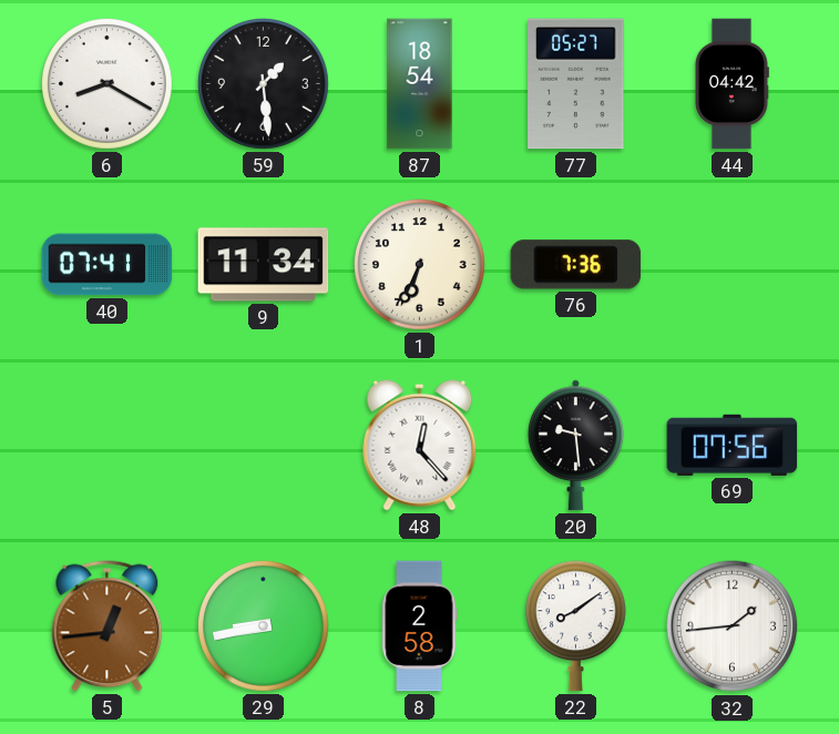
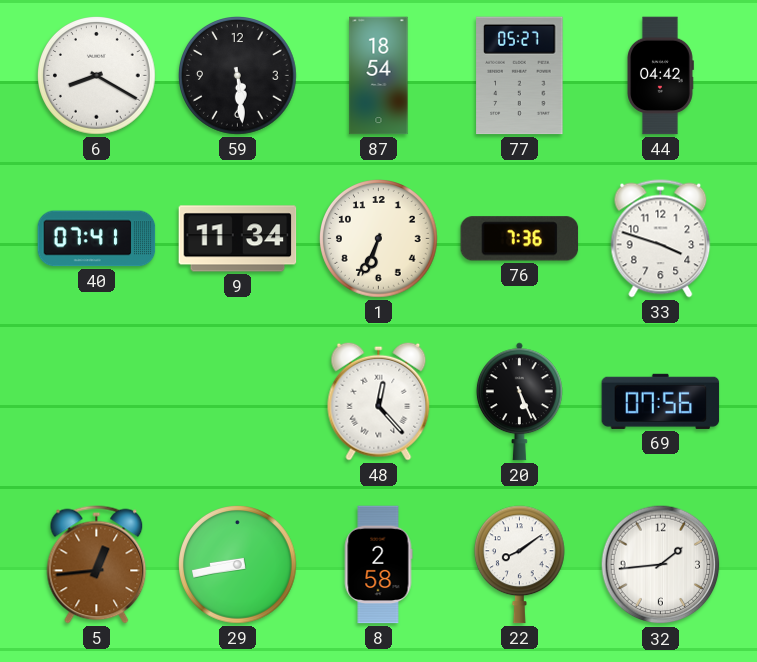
59: 1:29 -> 5:29
33: none -> 3:48
20: 9:29 -> 5:26
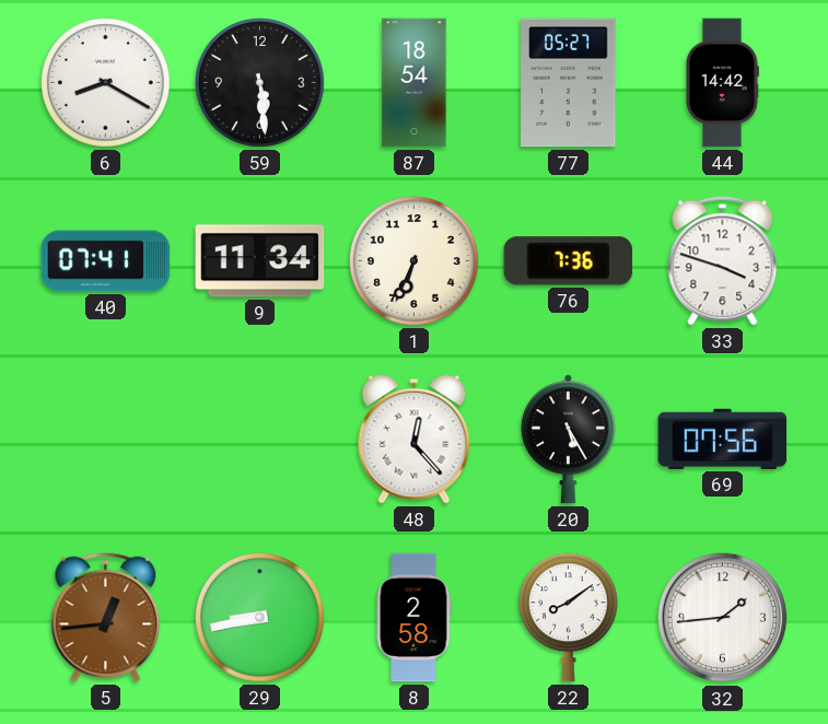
44: 04:42 -> 14:42
20: 5:26 -> 5:25
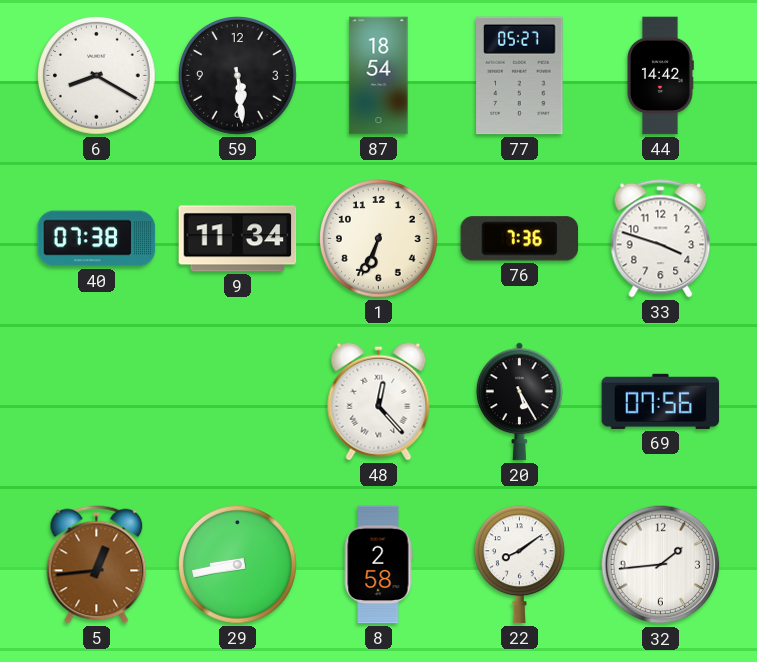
40: 07:41 -> 07:38
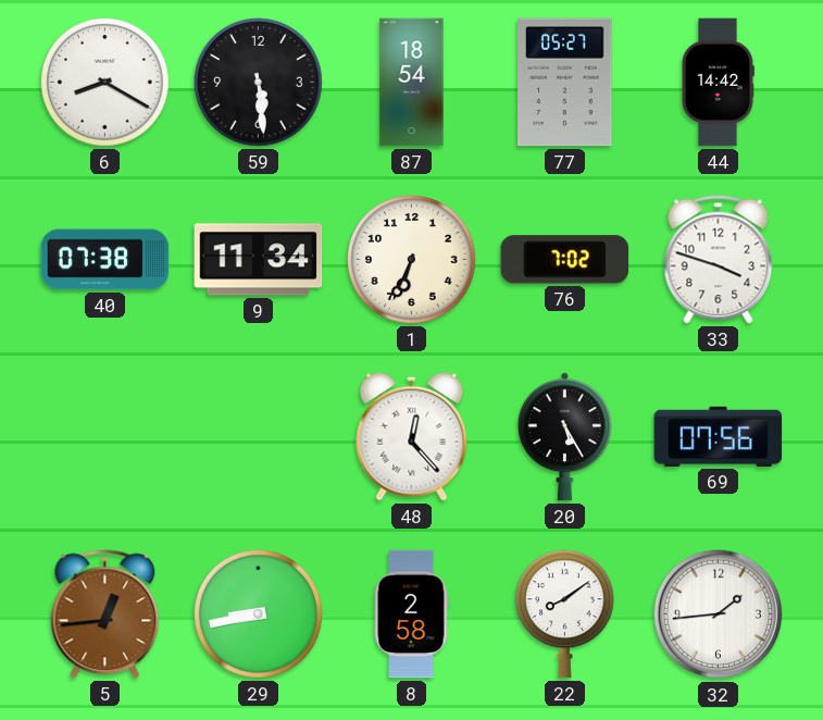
76: 7:36 -> 7:02
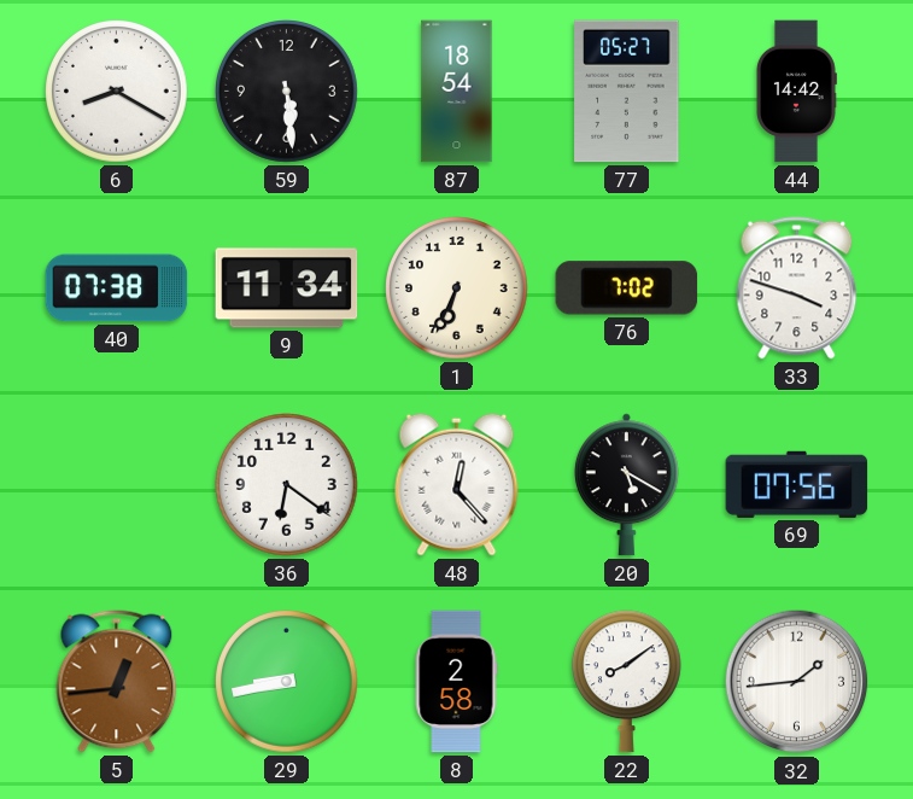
36: none -> 6:21
20: 5:25 -> 5:20
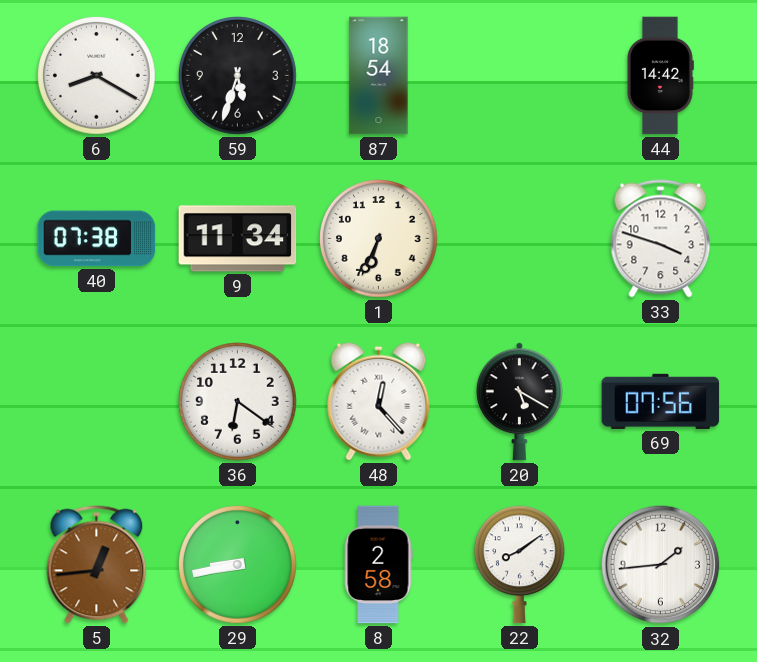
59: 5:29 -> 5:33
77: 05:27 -> none
76: 7:02 -> none
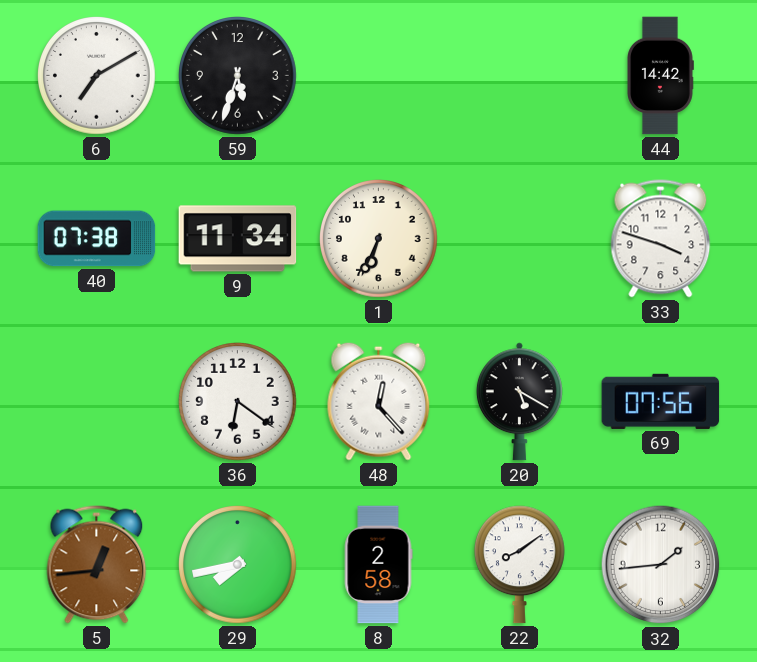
6: 8:20 -> 7:10
87: 18:54 -> none
29: 8:43 -> 7:43
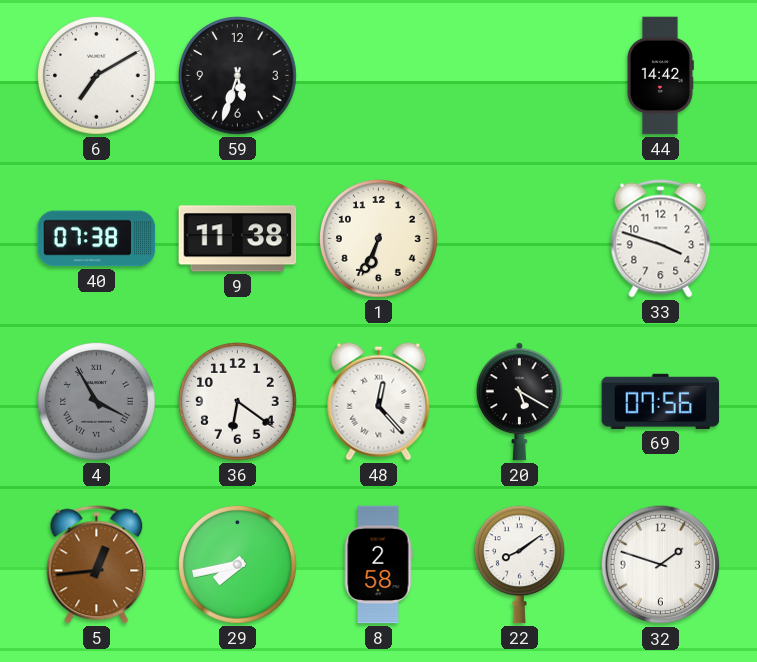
9: 11:34 -> 11:38
4: none -> 3:55
32: 1:44 -> 1:48
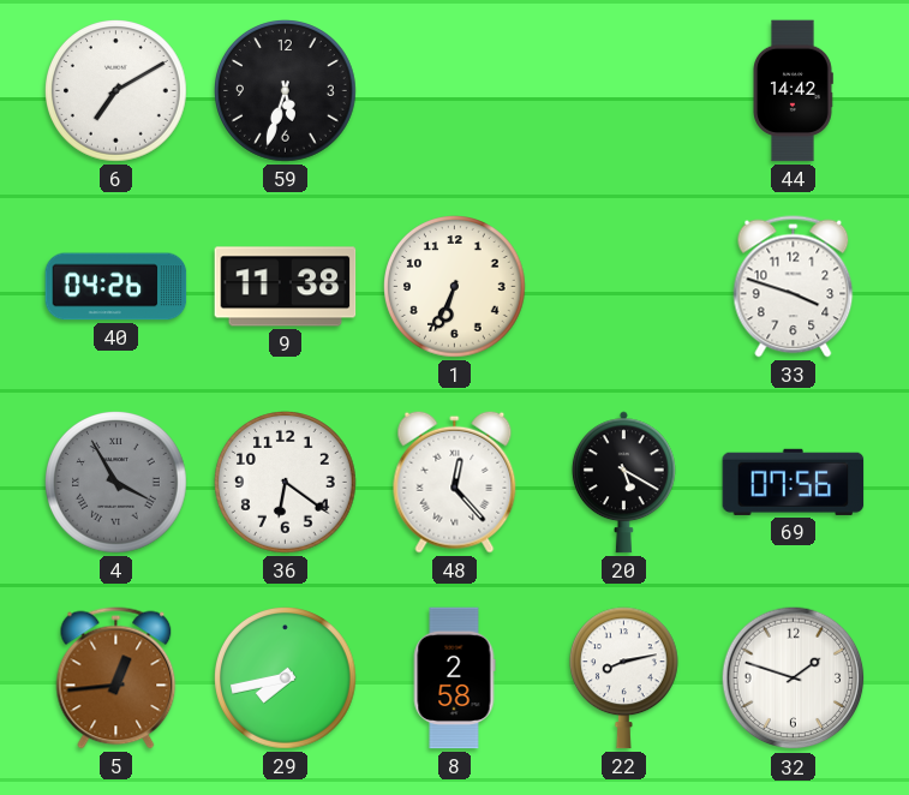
40: 07:38 -> 04:26
22: 8:09 -> 8:13
